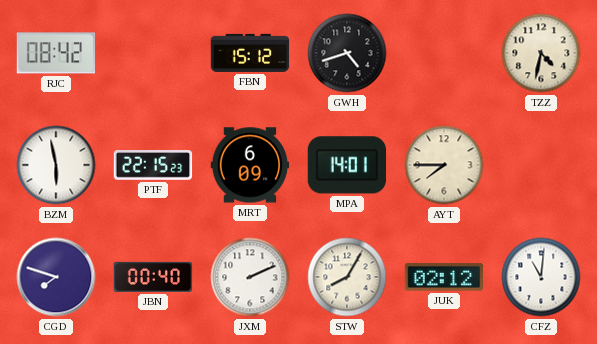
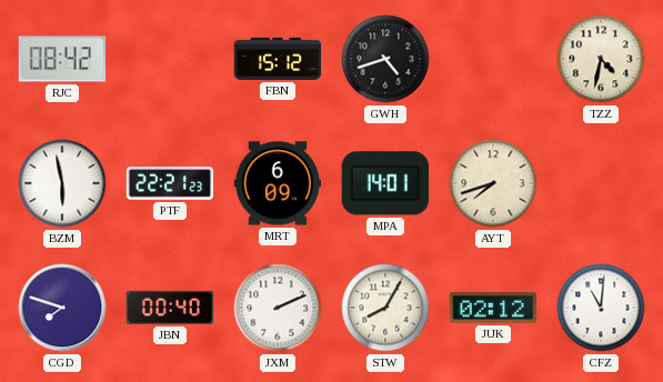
PTF: 22:15 -> 22:21
AYT: 7:45 -> 7:42
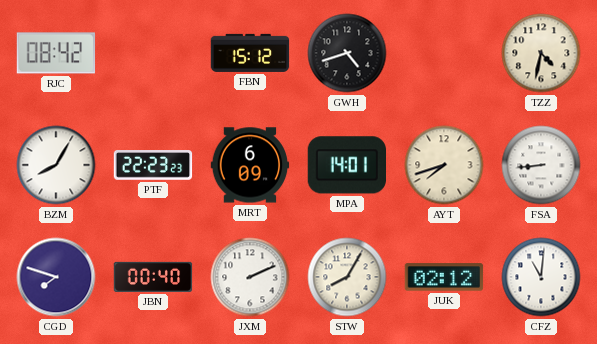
BZM: 5:58 -> 8:05
PTF: 22:21 -> 22:23
FSA: none -> 8:44
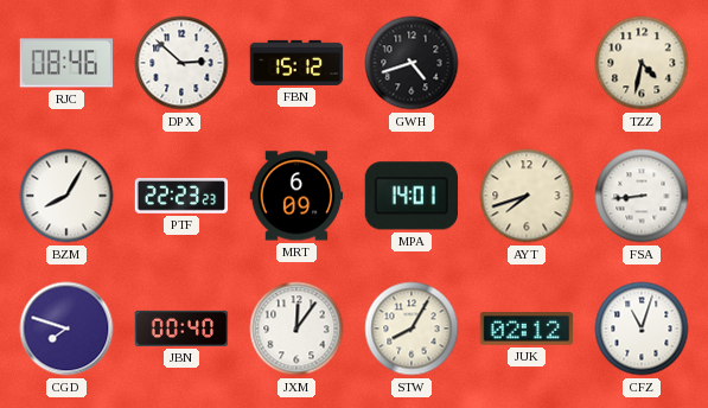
RJC: 08:42 -> 08:46
DPX: none -> 2:52
JXM: 2:11 -> 12:06
CFZ: 11:01 -> 11:03
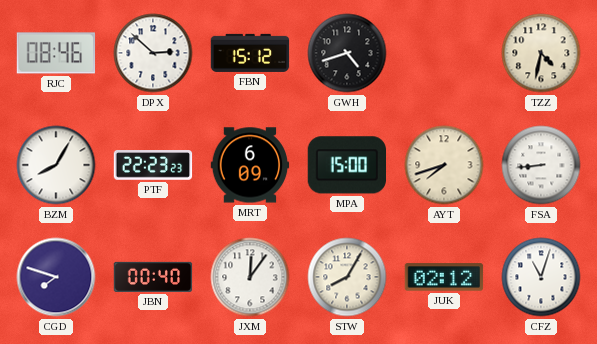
MPA: 14:01 -> 15:00
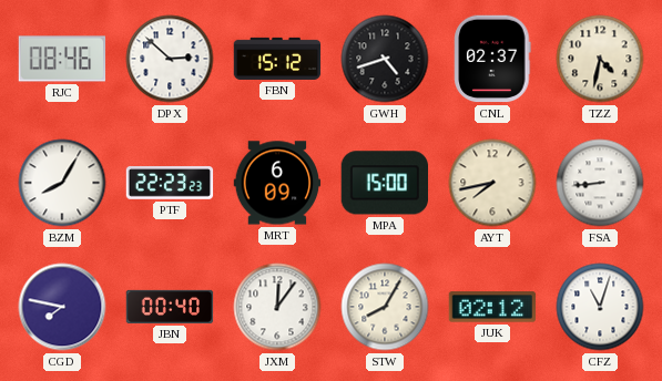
CNL: none -> 02:37
AYT: 7:42 -> 7:43
CGD: 7:48 -> 7:47
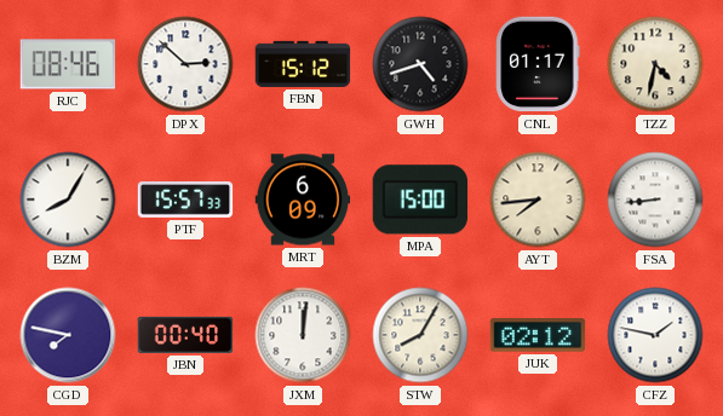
CNL: 02:37 -> 01:17
PTF: 22:23 -> 15:57
AYT: 7:43 -> 7:44
JXM: 12:06 -> 12:01
CFZ: 11:03 -> 1:47
